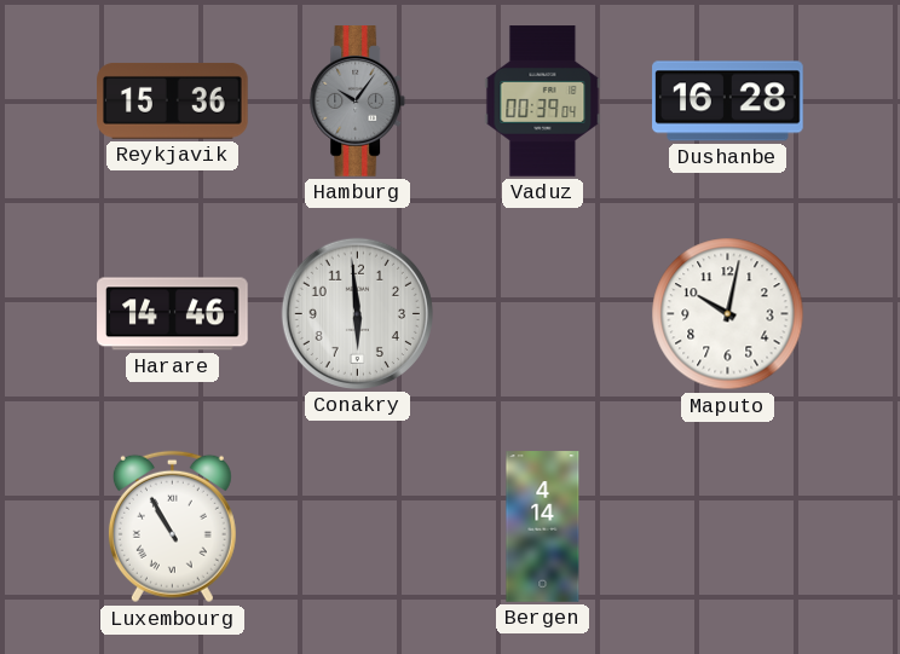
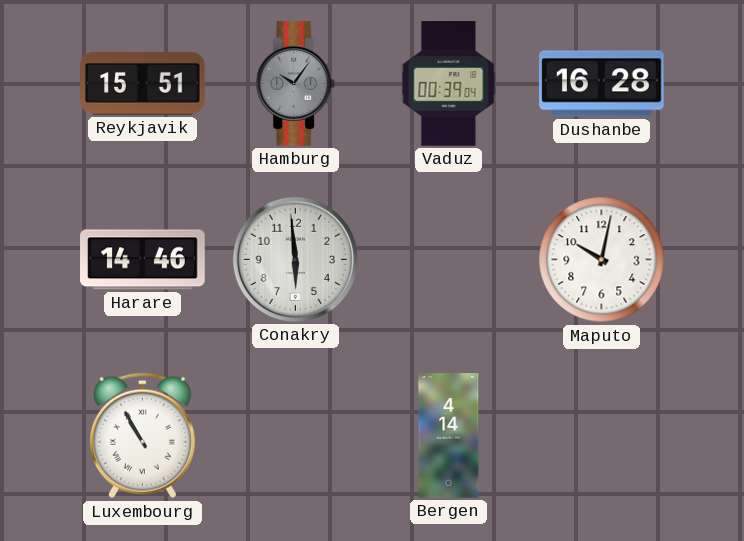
Reykjavik: 15:36 -> 15:51
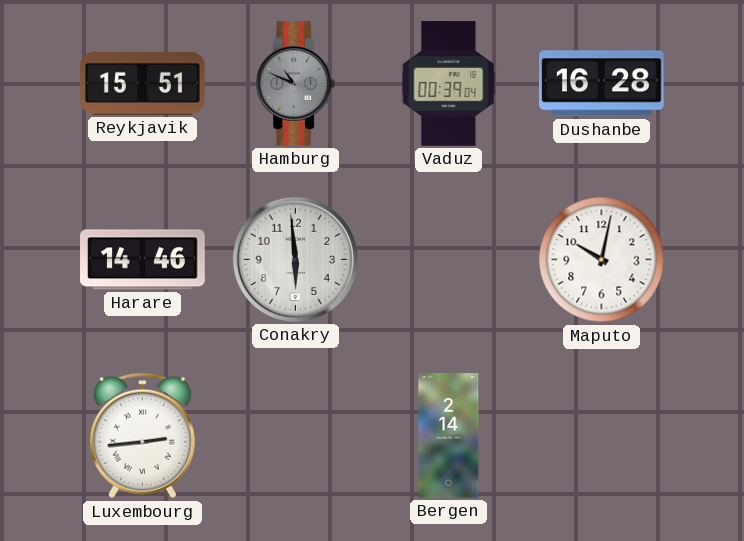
Hamburg: 10:06 -> 10:49
Luxembourg: 10:55 -> 2:44
Bergen: 4:14 -> 2:14
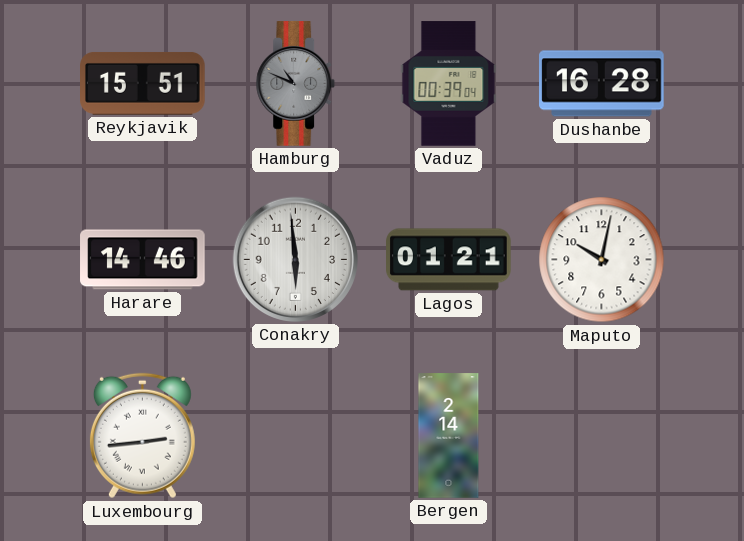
Lagos: none -> 01:21
